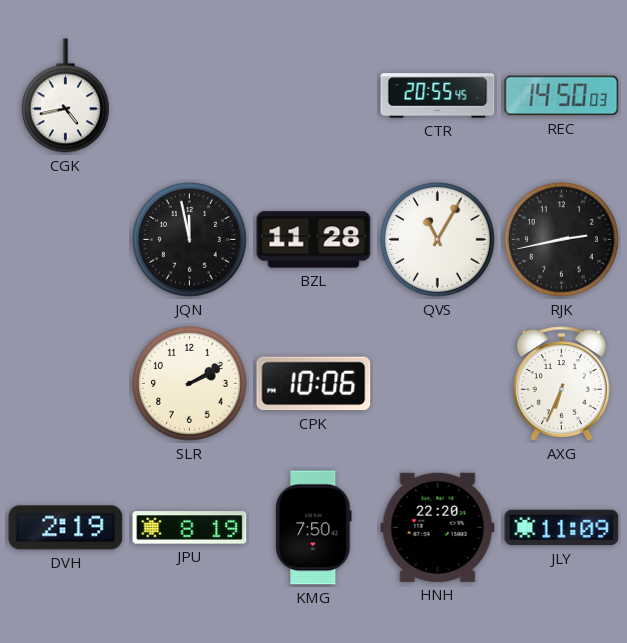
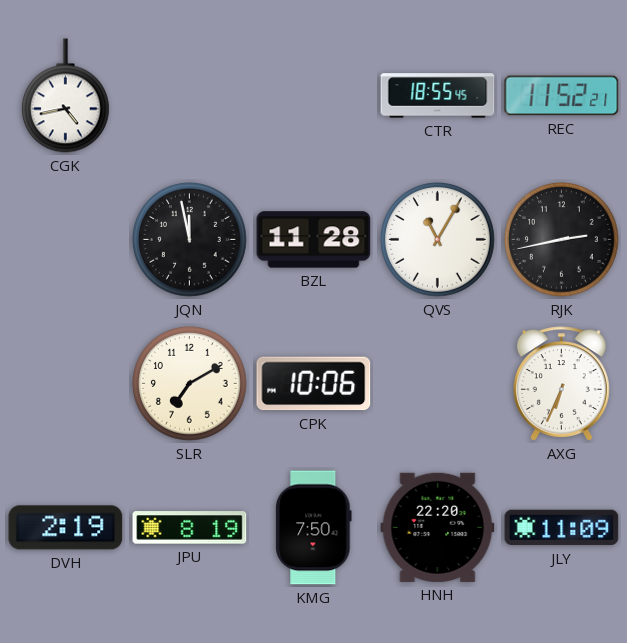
CTR: 20:55 -> 18:55
REC: 14:50 -> 11:52
SLR: 2:10 -> 7:10
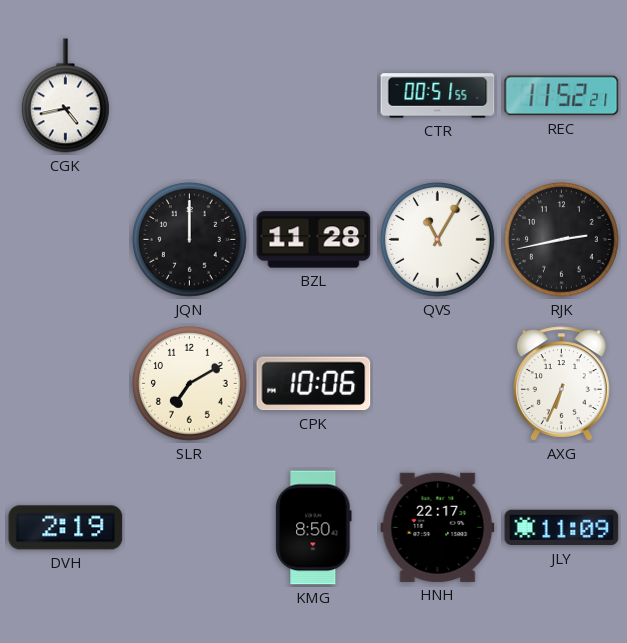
CTR: 18:55 -> 00:51
JQN: 11:58 -> 12:00
JPU: 8:19 -> none
KMG: 7:50 -> 8:50
HNH: 22:20 -> 22:17
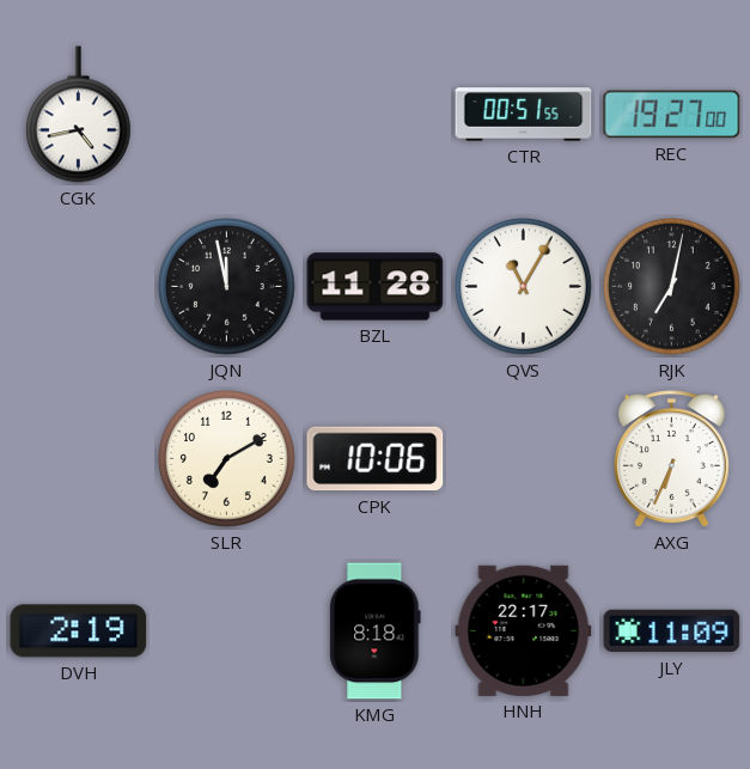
REC: 11:52 -> 19:27
JQN: 12:00 -> 11:58
RJK: 2:43 -> 7:02
KMG: 8:50 -> 8:18
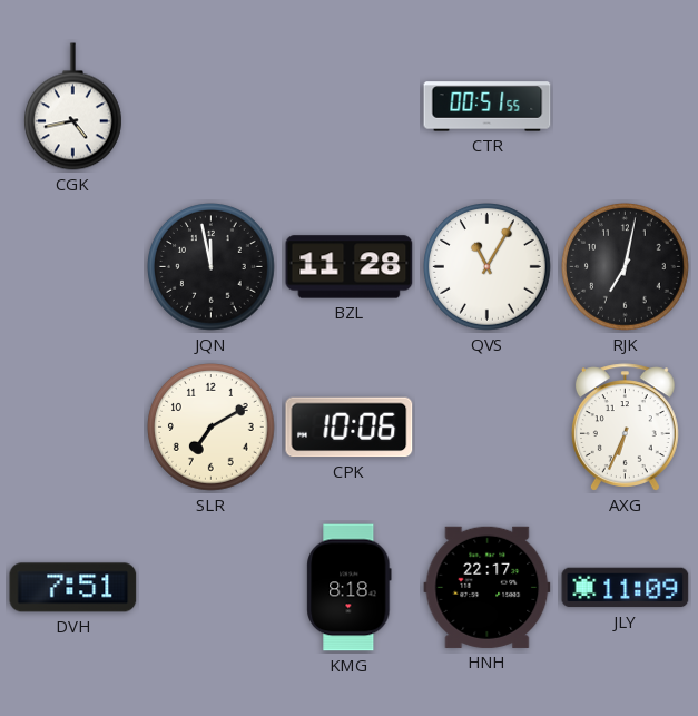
REC: 19:27 -> none
DVH: 2:19 -> 7:51
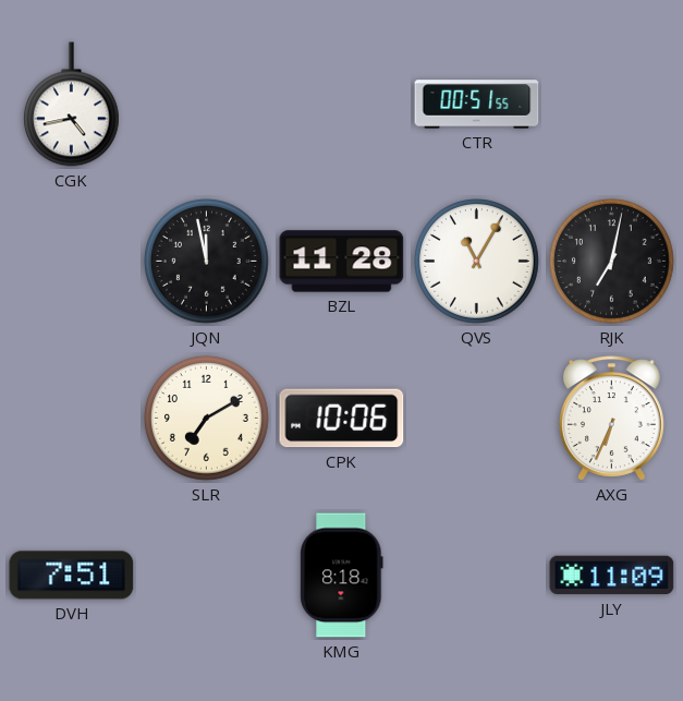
HNH: 22:17 -> none
